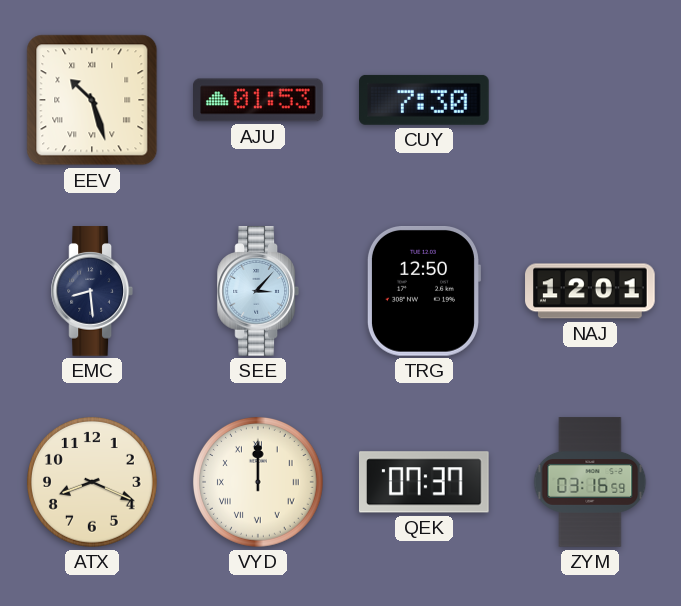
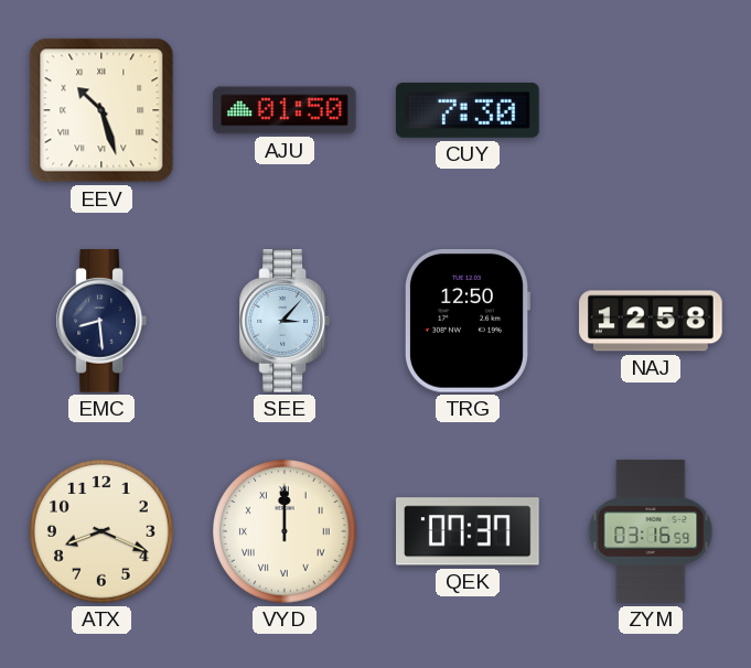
AJU: 01:53 -> 01:50
NAJ: 12:01 -> 12:58
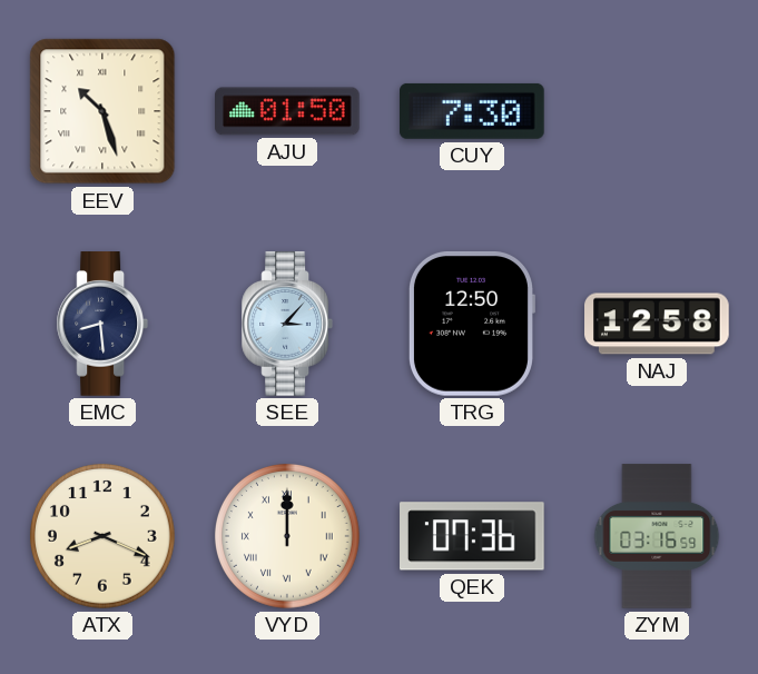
QEK: 07:37 -> 07:36
